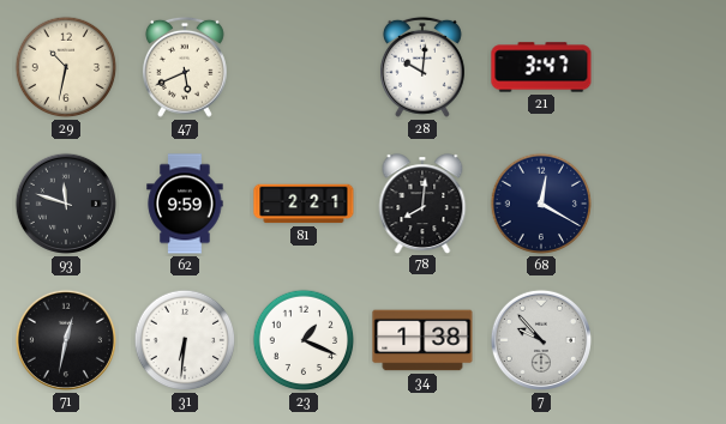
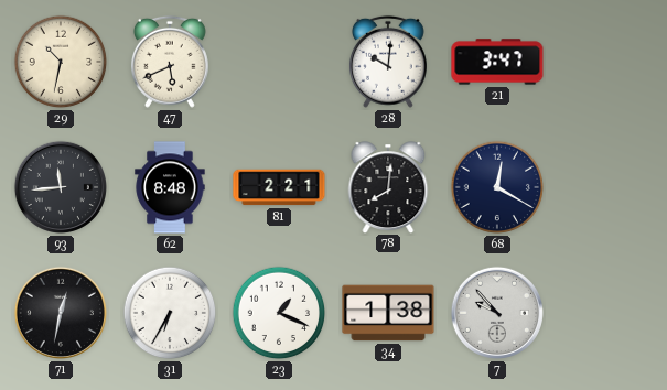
93: 11:48 -> 11:44
62: 9:59 -> 8:48
31: 6:31 -> 6:35
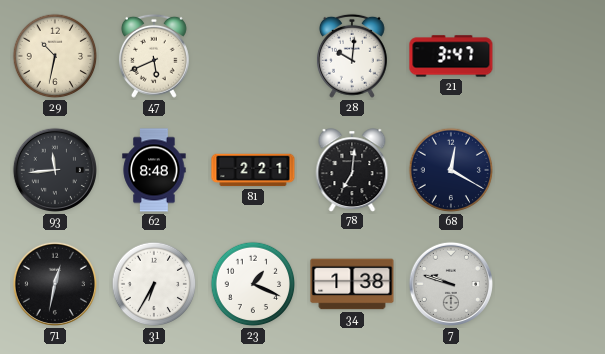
78: 8:01 -> 7:01
7: 9:53 -> 9:48
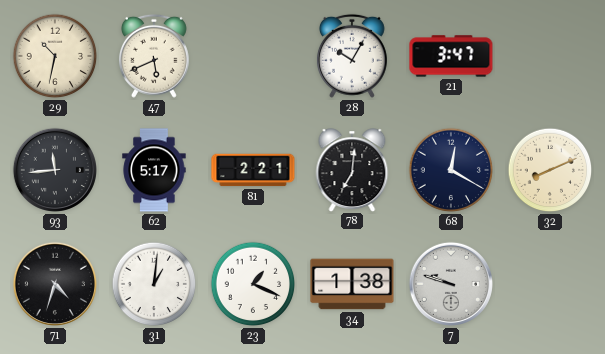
28: 10:01 -> 10:05
62: 8:48 -> 5:17
32: none -> 8:11
71: 12:32 -> 4:33
31: 6:35 -> 1:01
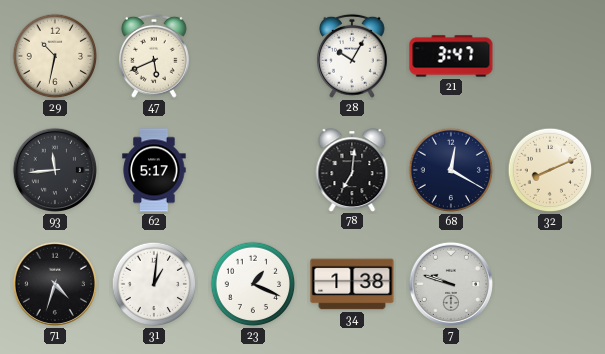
81: 2:21 -> none
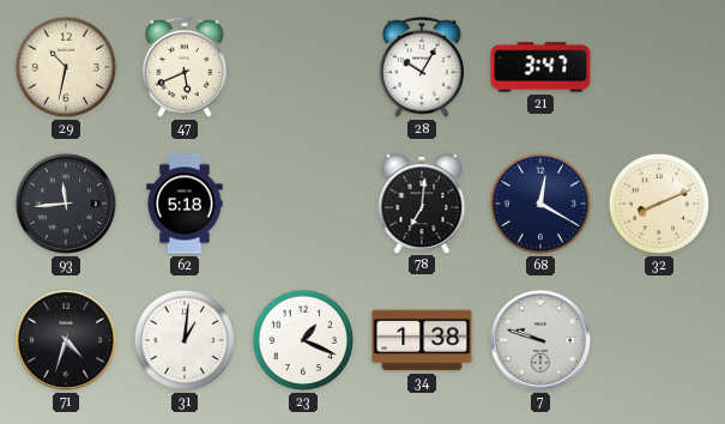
62: 5:17 -> 5:18
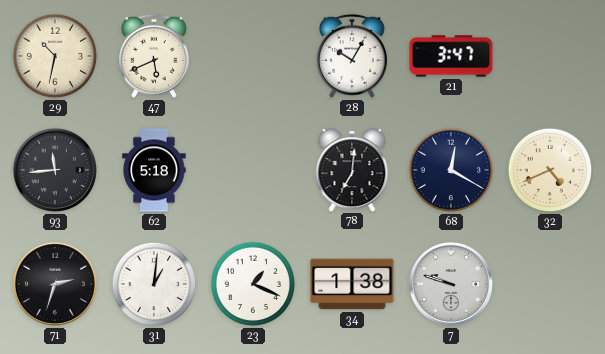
32: 8:11 -> 4:41
71: 4:33 -> 2:33
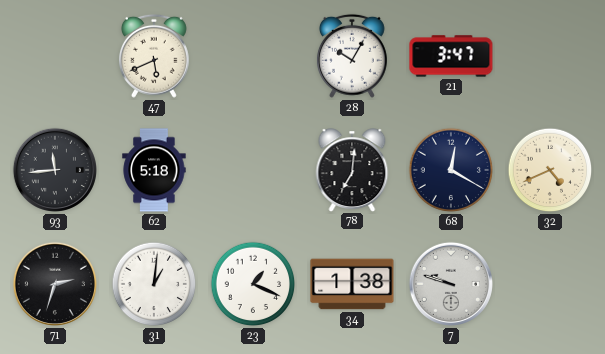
29: 10:32 -> none
